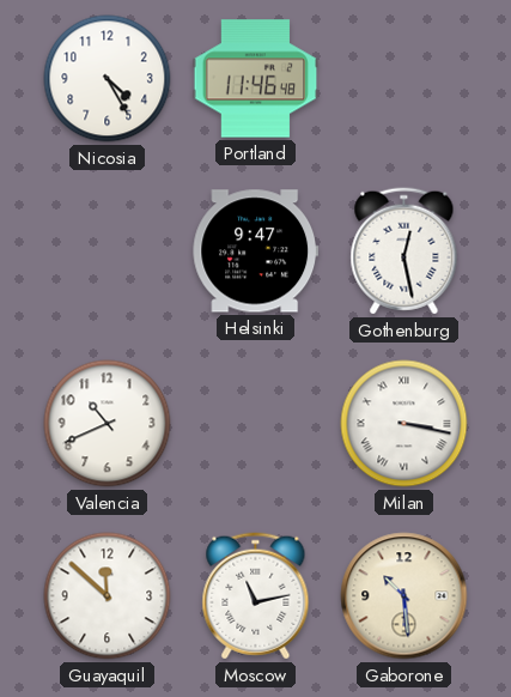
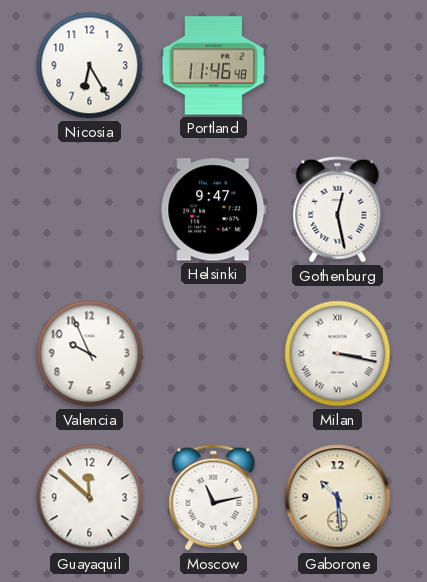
Nicosia: 4:25 -> 6:25
Valencia: 10:41 -> 9:56
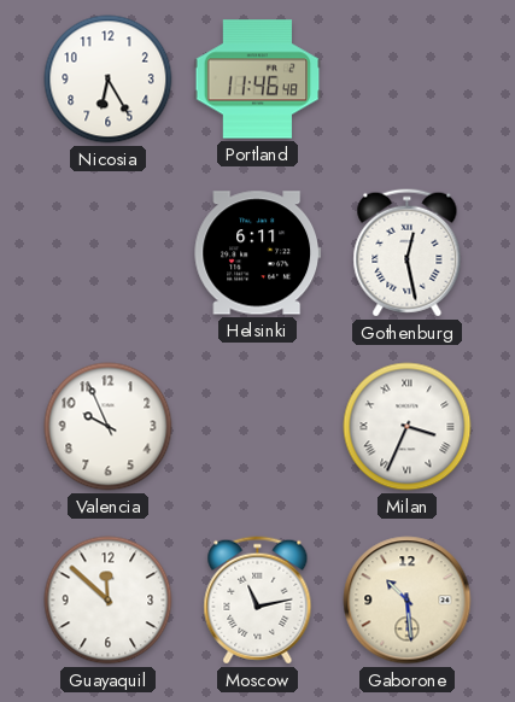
Helsinki: 9:47 -> 6:11
Milan: 3:17 -> 3:34
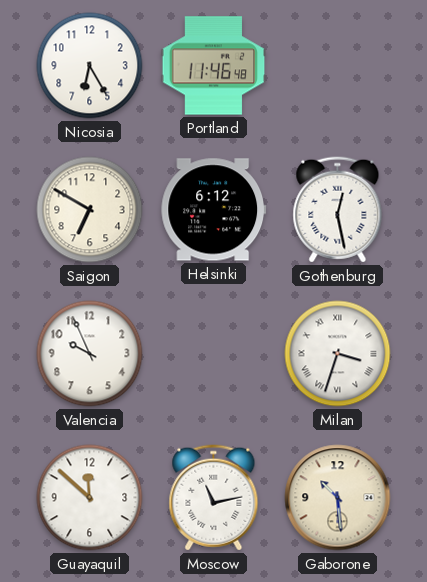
Saigon: none -> 6:50
Helsinki: 6:11 -> 6:12
Milan: 3:34 -> 3:33
